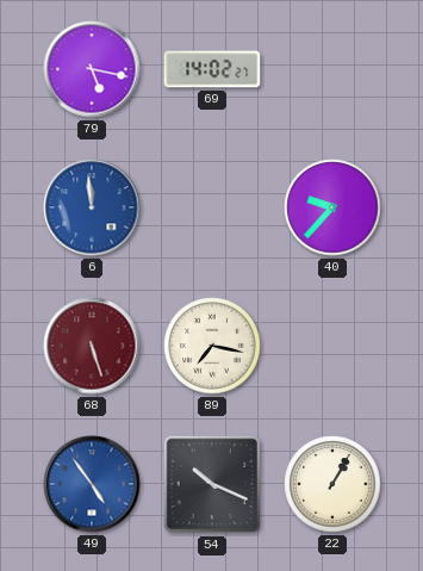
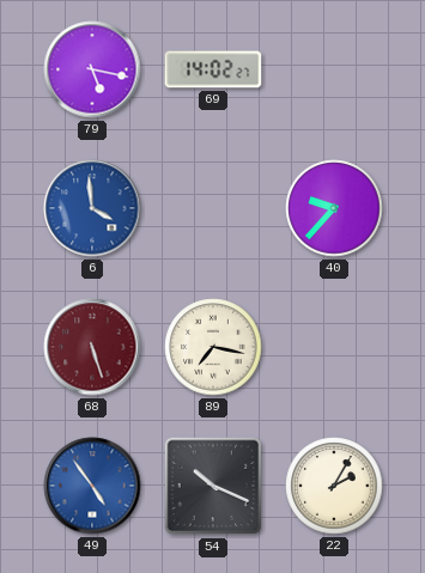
6: 11:59 -> 3:59
22: 1:05 -> 2:05
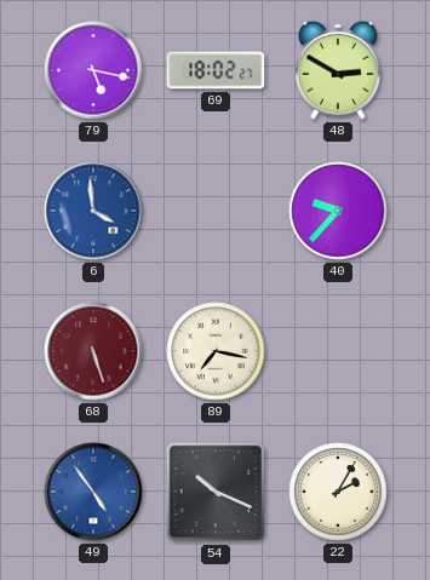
69: 14:02 -> 18:02
48: none -> 2:50
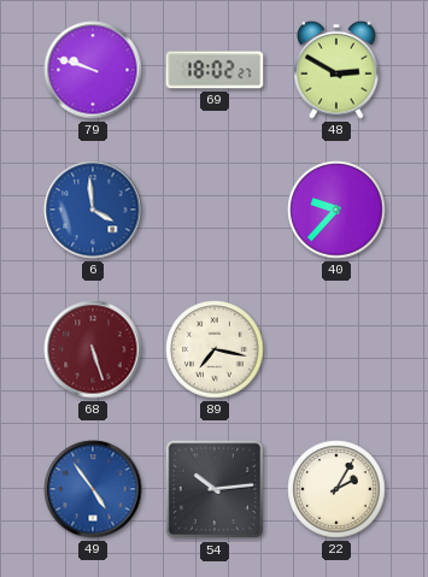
79: 5:17 -> 9:48
54: 10:19 -> 10:14
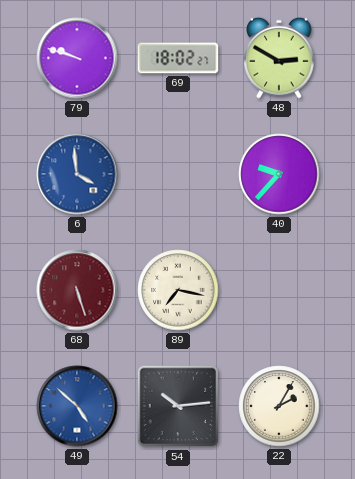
49: 4:54 -> 4:52
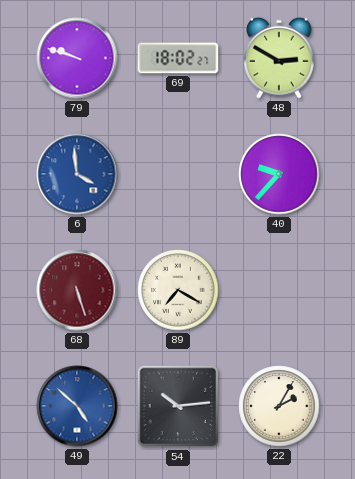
89: 7:17 -> 7:20
